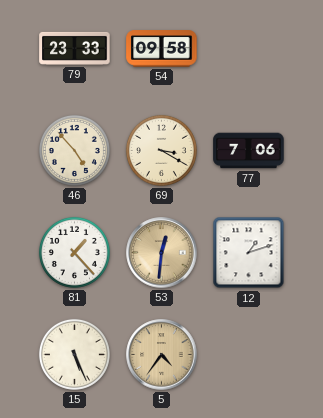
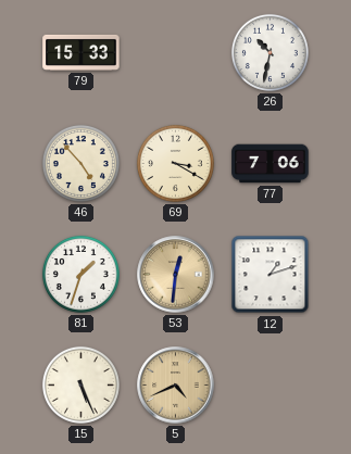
79: 23:33 -> 15:33
54: 09:58 -> none
26: none -> 10:32
81: 1:23 -> 1:33
5: 4:36 -> 4:41
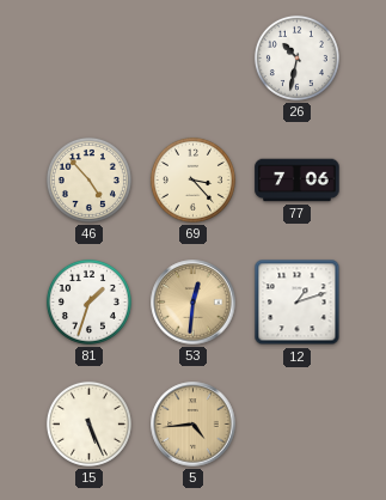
79: 15:33 -> none
69: 3:20 -> 3:23
5: 4:41 -> 4:44
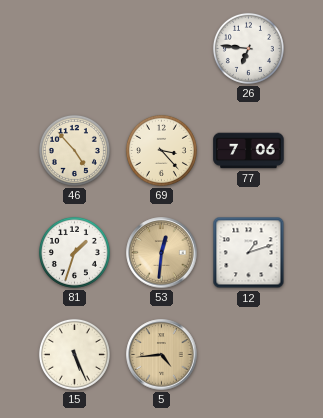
26: 10:32 -> 6:46
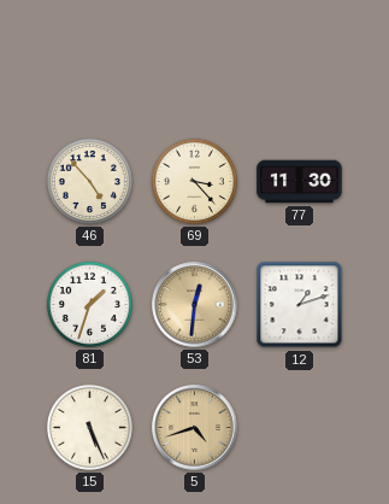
26: 6:46 -> none
77: 7:06 -> 11:30
5: 4:44 -> 4:42
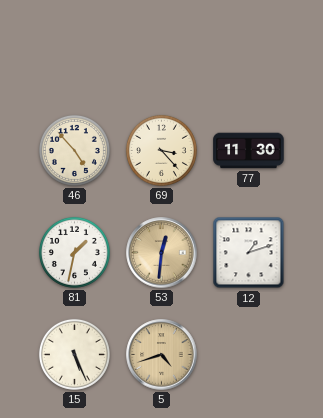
81: 1:33 -> 1:32
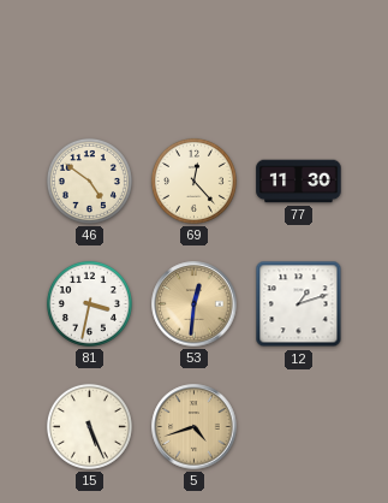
46: 4:53 -> 4:51
69: 3:23 -> 12:23
81: 1:32 -> 3:32
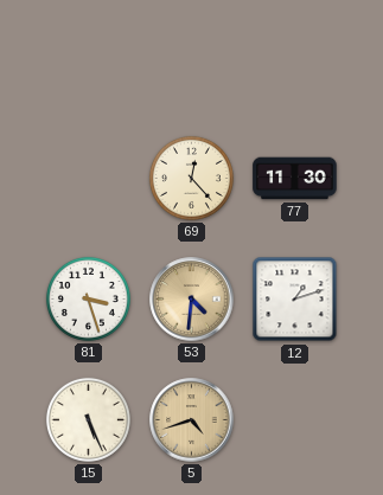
46: 4:51 -> none
81: 3:32 -> 3:27
53: 12:31 -> 4:31
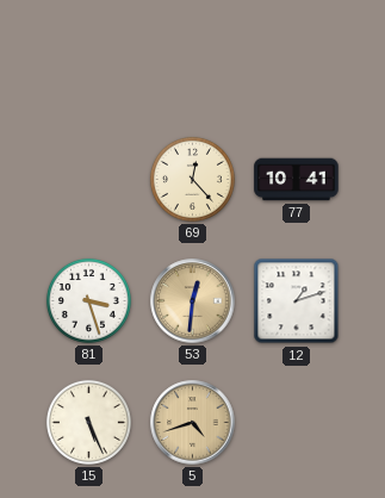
77: 11:30 -> 10:41
53: 4:31 -> 12:31
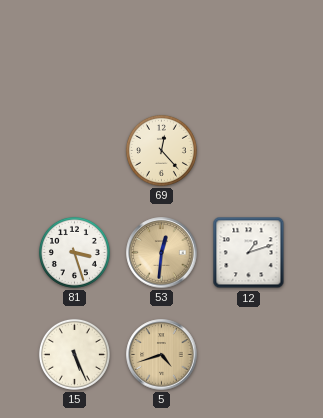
77: 10:41 -> none
